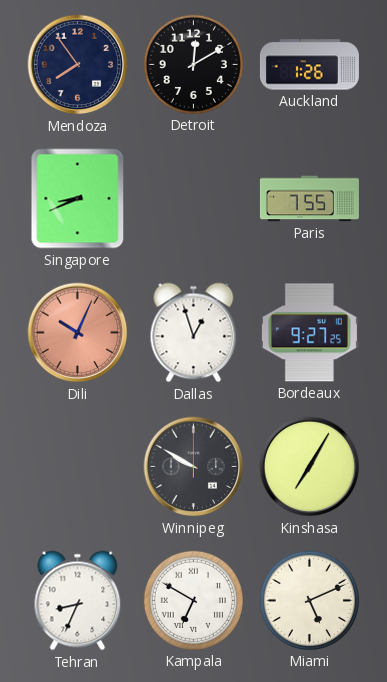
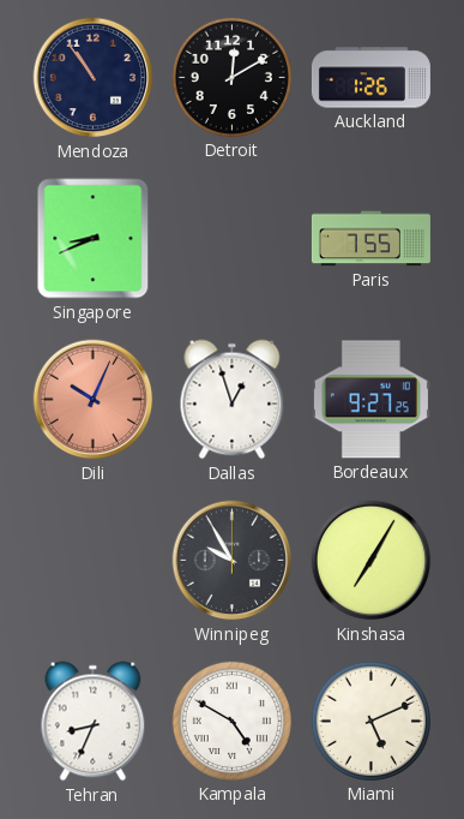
Mendoza: 7:54 -> 10:54
Winnipeg: 9:50 -> 9:55
Kampala: 6:50 -> 4:50
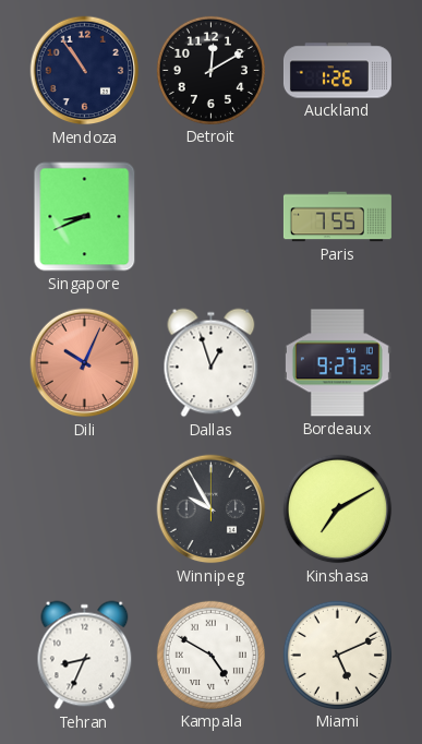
Kinshasa: 7:05 -> 7:10
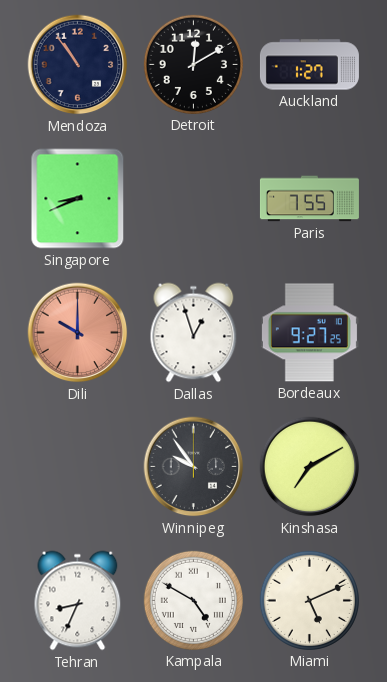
Auckland: 1:26 -> 1:27
Dili: 10:04 -> 10:00
Winnipeg: 9:55 -> 9:54
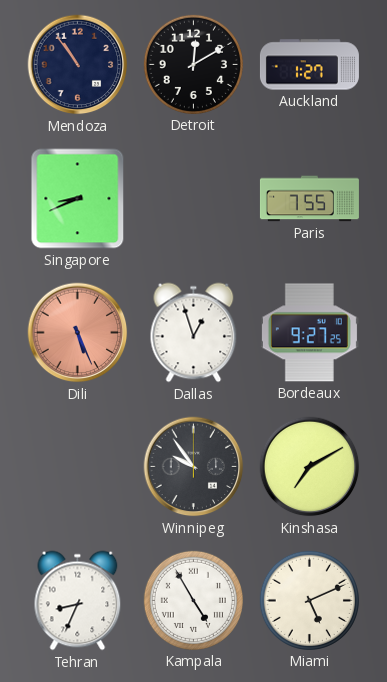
Dili: 10:00 -> 5:26
Kampala: 4:50 -> 4:55
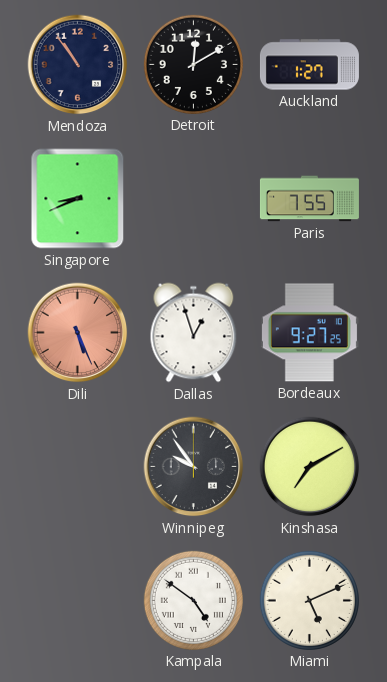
Tehran: 8:34 -> none
Kampala: 4:55 -> 4:51
